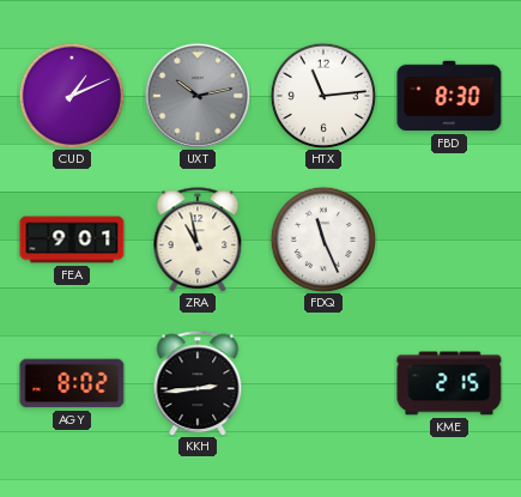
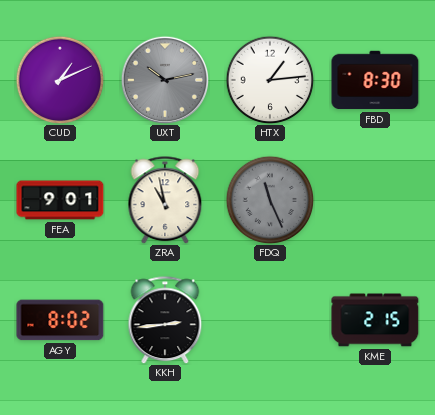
HTX: 11:14 -> 1:14
FDQ dial: white -> grey
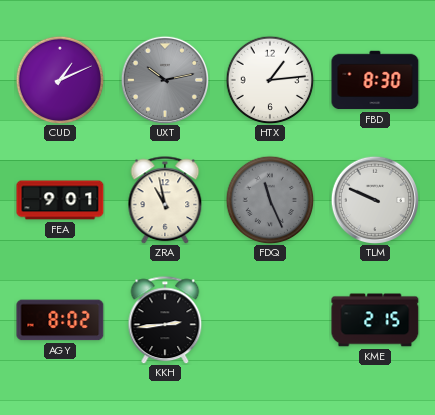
TLM: none -> 9:49
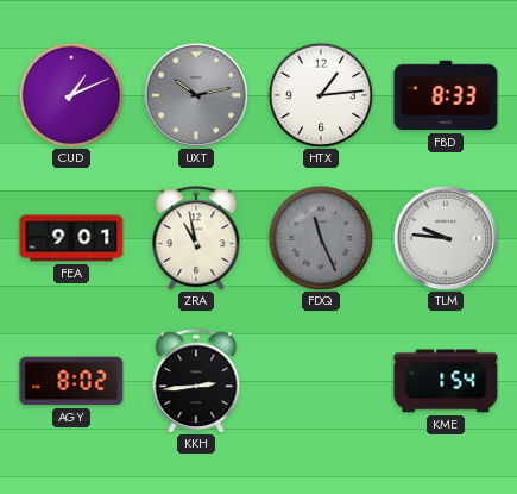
FBD: 8:30 -> 8:33
TLM: 9:49 -> 9:46
KME: 2:15 -> 1:54
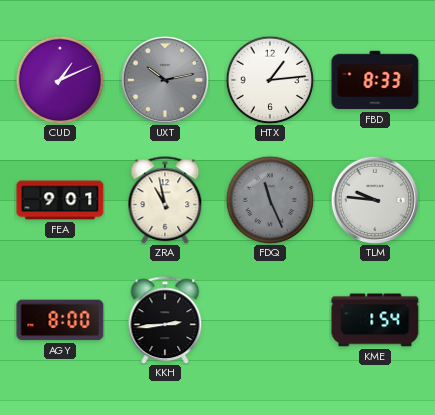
AGY: 8:02 -> 8:00
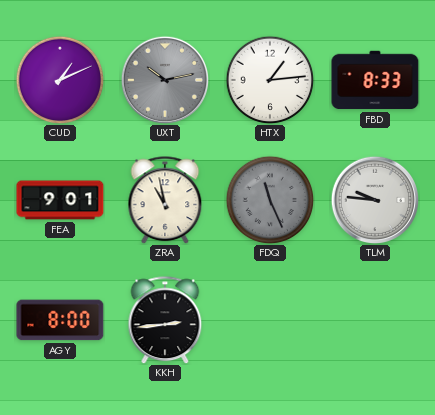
KME: 1:54 -> none
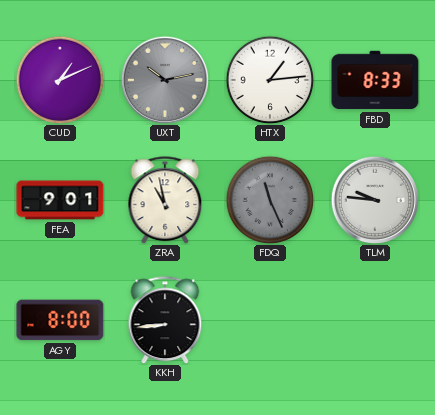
KKH: 2:44 -> 8:44
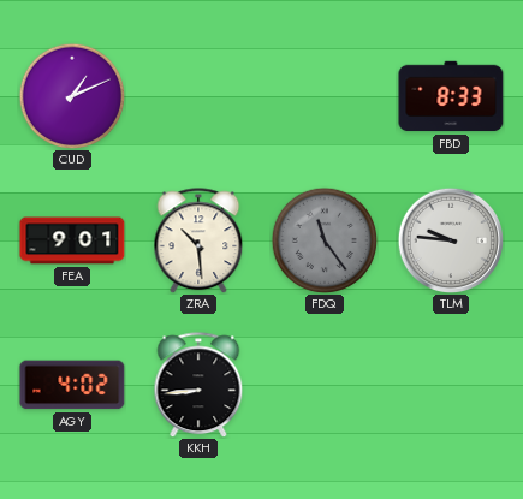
UXT: 10:13 -> none
HTX: 1:14 -> none
ZRA: 10:58 -> 10:29
FDQ: 11:26 -> 11:24
AGY: 8:00 -> 4:02
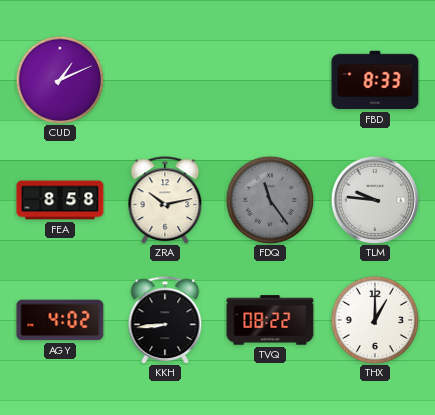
FEA: 9:01 -> 8:58
ZRA: 10:29 -> 10:13
TVQ: none -> 08:22
THX: none -> 1:00
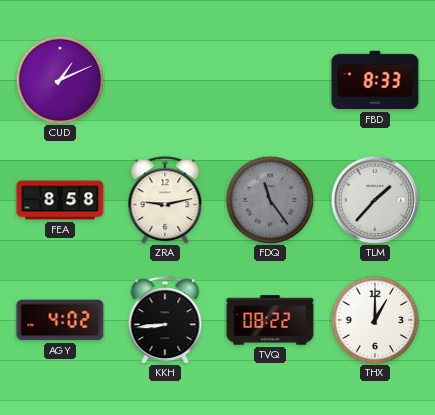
ZRA: 10:13 -> 9:13
TLM: 9:46 -> 1:37
